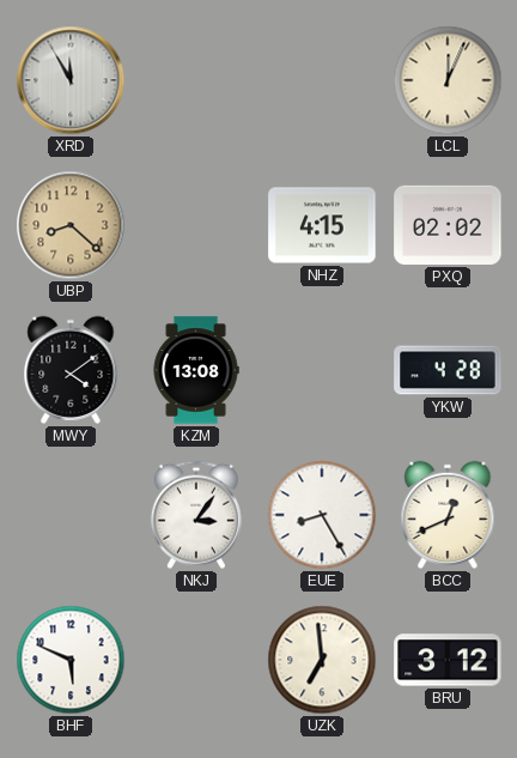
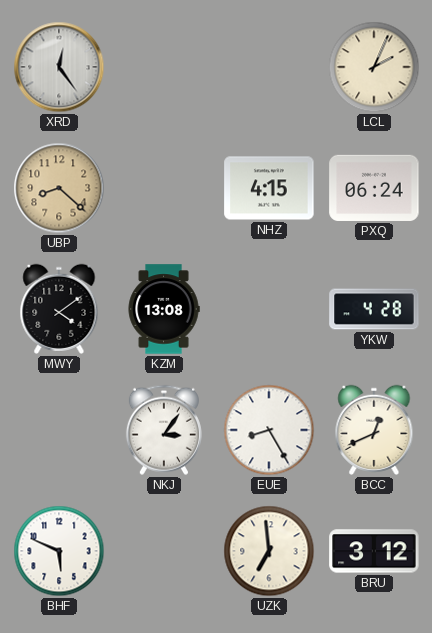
XRD: 11:55 -> 12:24
LCL: 12:04 -> 2:04
PXQ: 02:02 -> 06:24
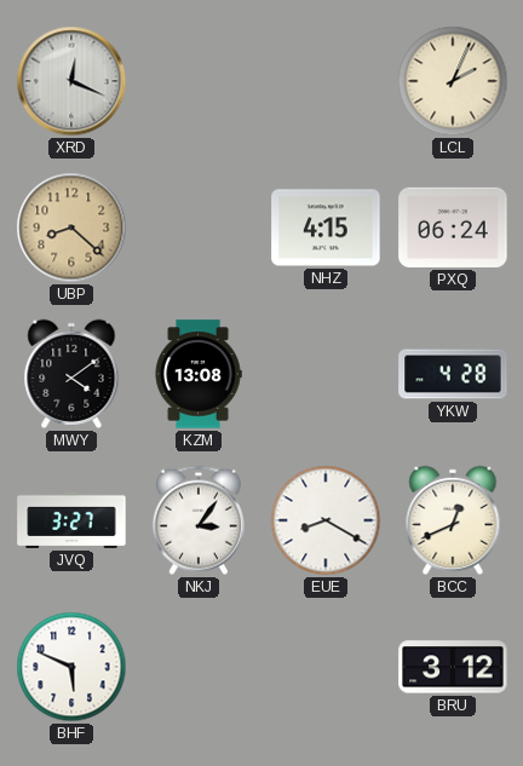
XRD: 12:24 -> 12:19
JVQ: none -> 3:27
EUE: 8:25 -> 8:20
UZK: 6:59 -> none
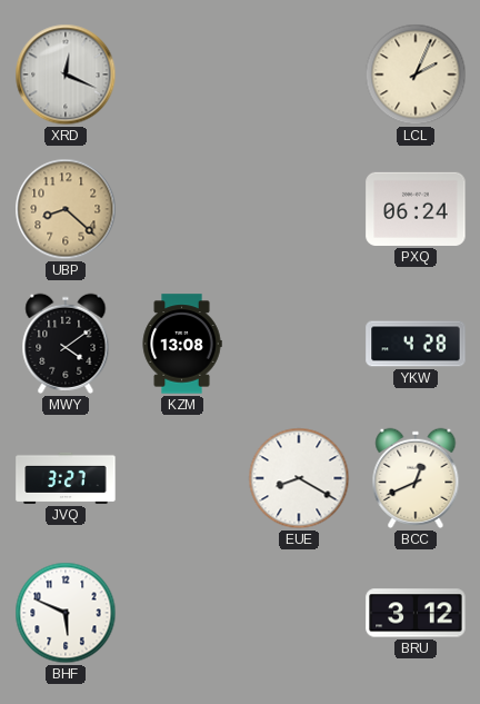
NHZ: 4:15 -> none
NKJ: 3:06 -> none
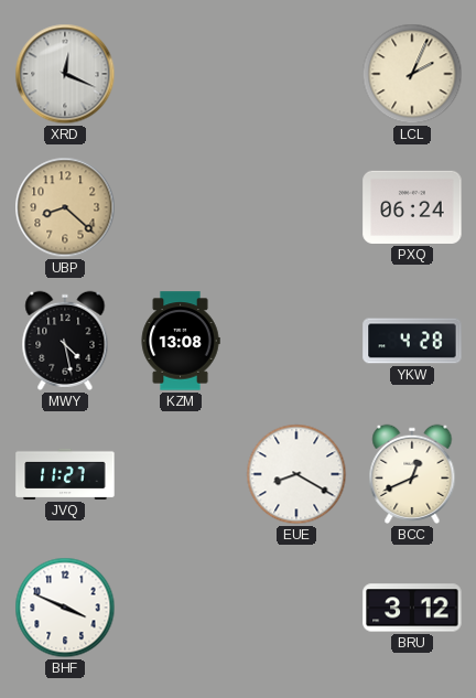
MWY: 4:09 -> 4:28
JVQ: 3:27 -> 11:27
BHF: 5:49 -> 3:49
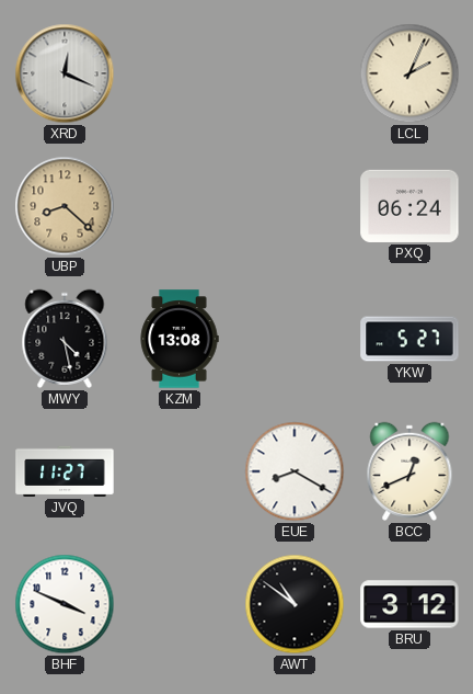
YKW: 4:28 -> 5:27
AWT: none -> 10:51
